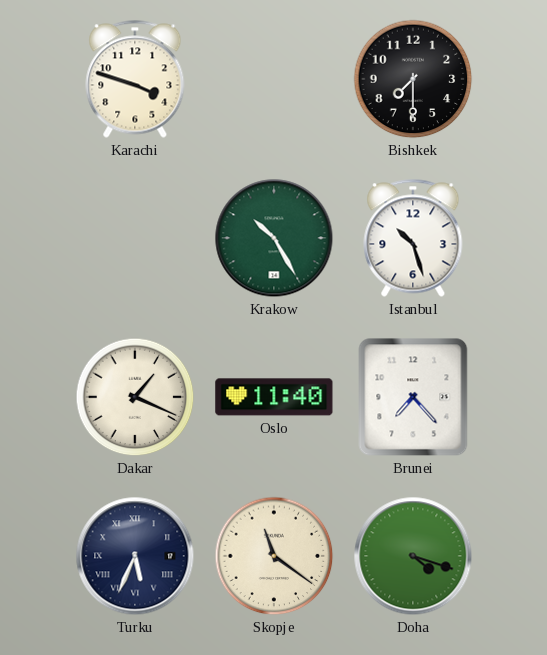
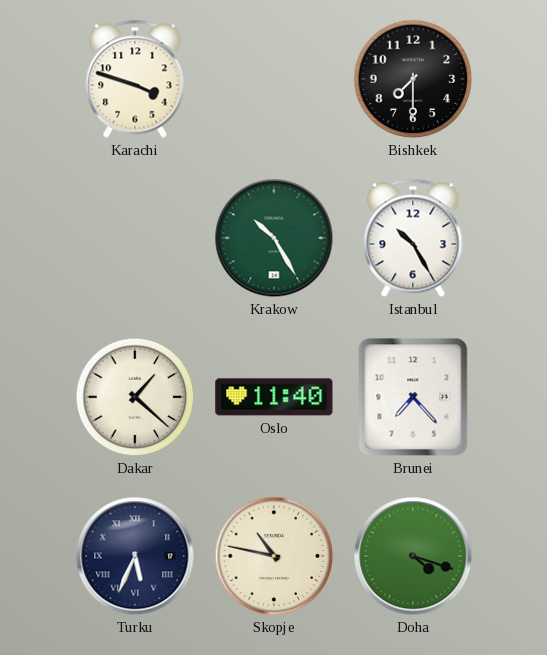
Istanbul: 10:27 -> 10:25
Dakar: 1:19 -> 1:22
Skopje: 11:21 -> 10:47
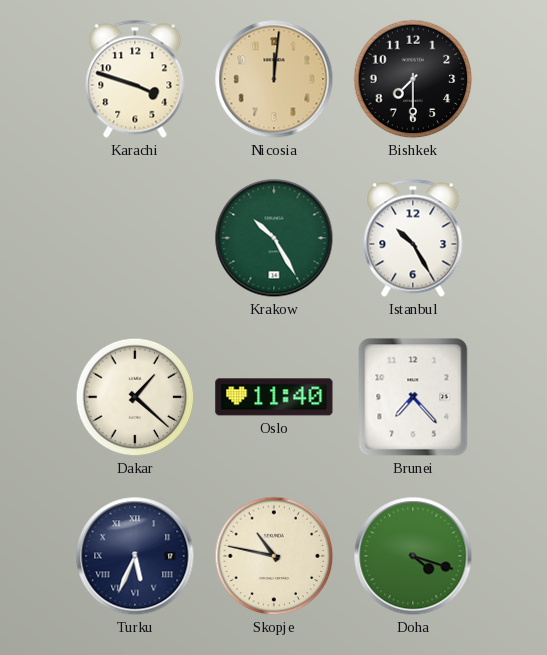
Nicosia: none -> 12:01
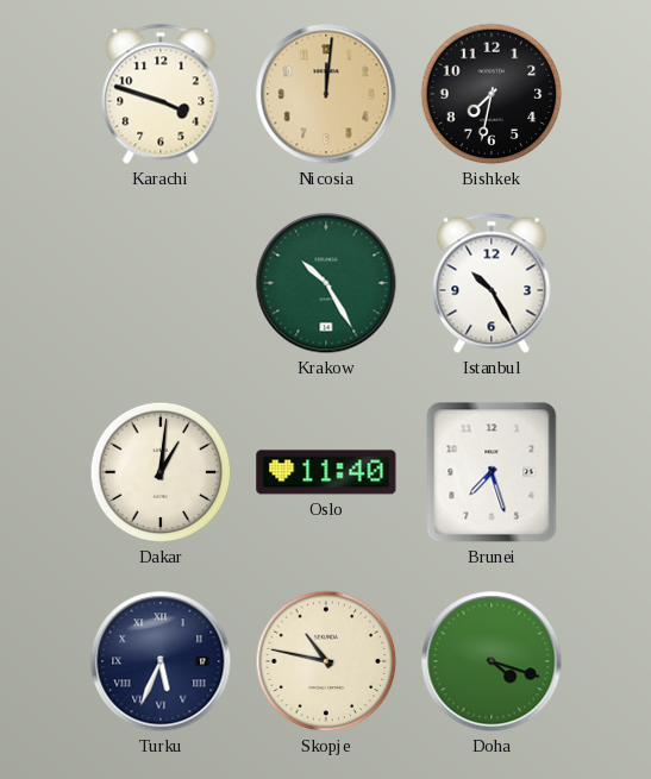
Bishkek: 7:30 -> 7:32
Dakar: 1:22 -> 1:01
Brunei: 7:23 -> 7:27
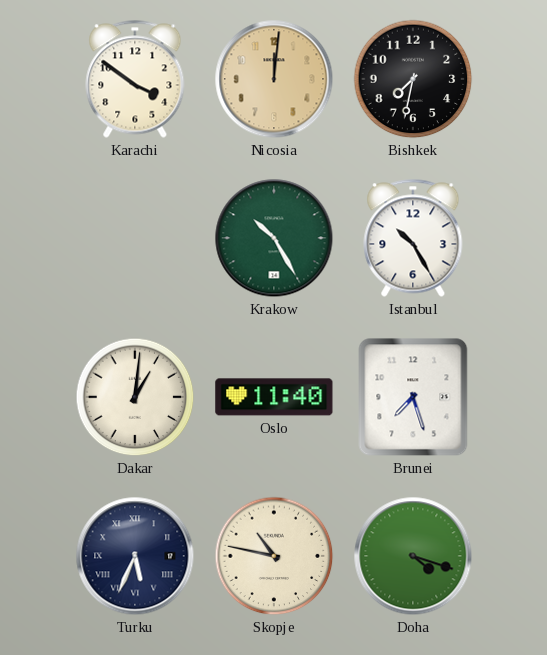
Karachi: 3:48 -> 3:51
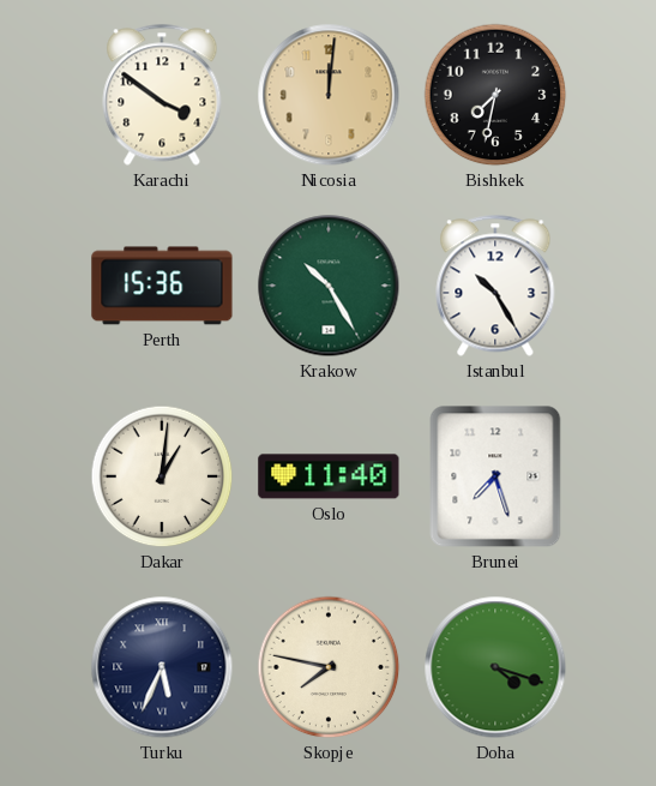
Perth: none -> 15:36
Skopje: 10:47 -> 7:47
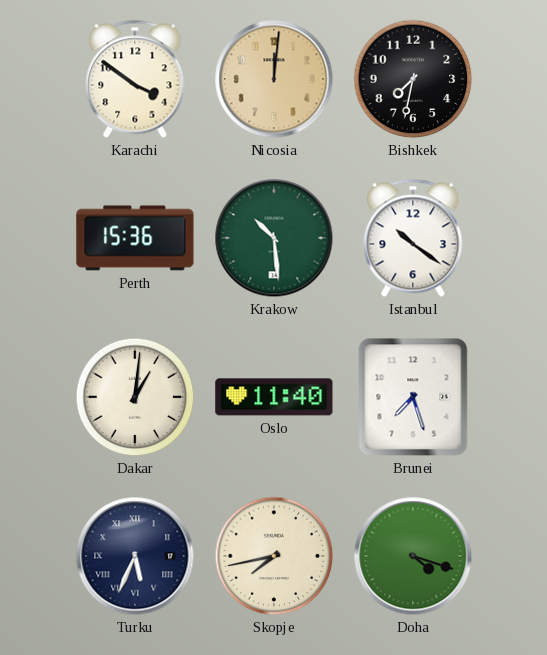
Krakow: 10:25 -> 10:29
Istanbul: 10:25 -> 10:21
Skopje: 7:47 -> 7:43
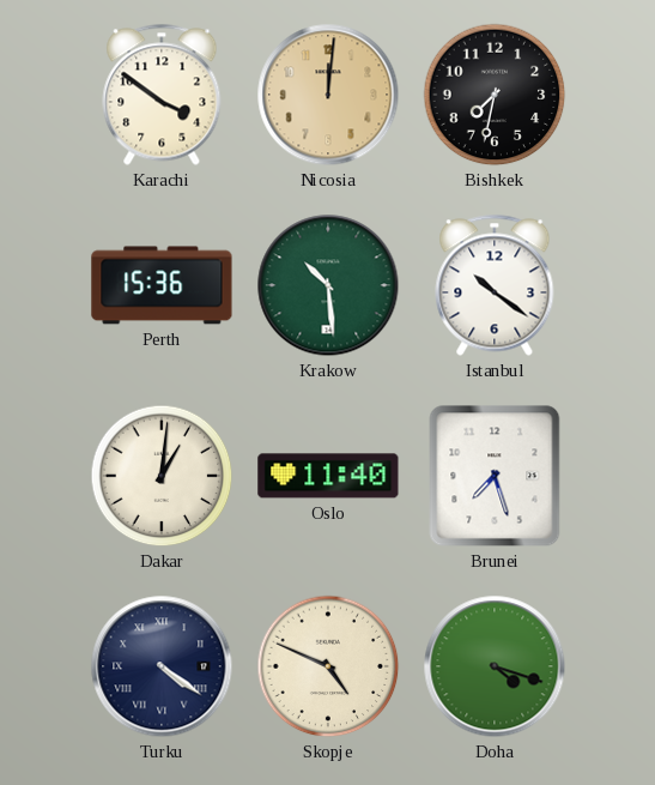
Turku: 5:34 -> 4:21
Skopje: 7:43 -> 4:49
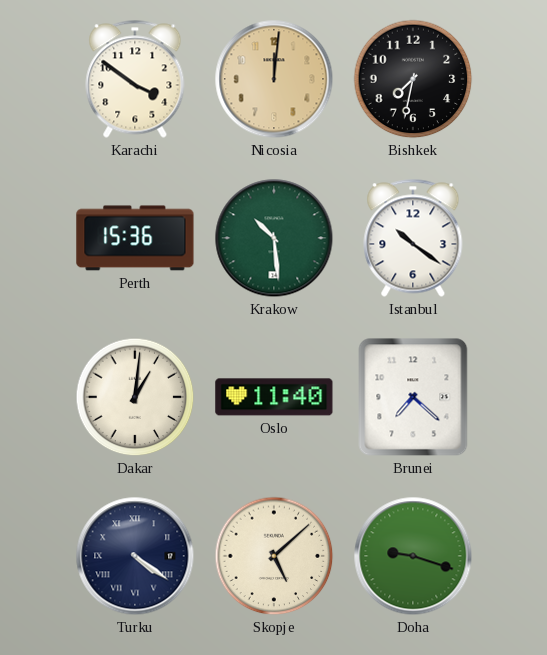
Brunei: 7:27 -> 7:22
Skopje: 4:49 -> 5:08
Doha: 4:18 -> 9:18
